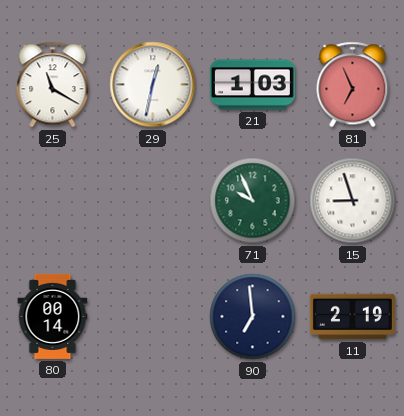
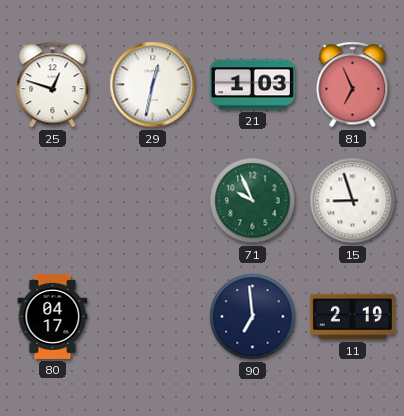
25: 11:20 -> 12:48
80: 00:14 -> 04:17
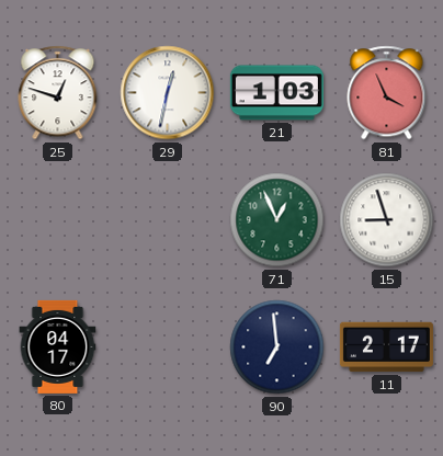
81: 6:56 -> 3:56
71: 9:56 -> 12:56
11: 2:19 -> 2:17
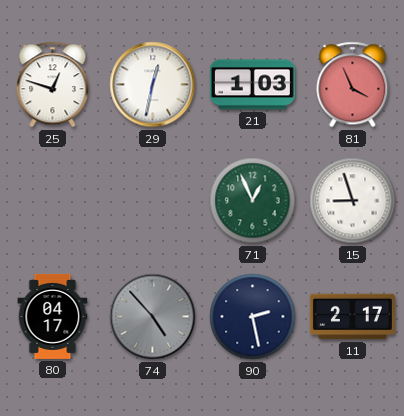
74: none -> 4:53
90: 6:59 -> 2:28
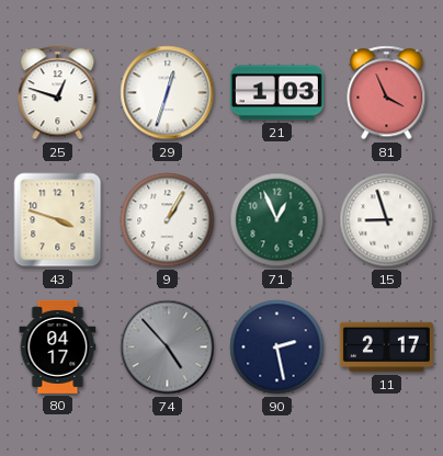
29: 12:32 -> 12:33
43: none -> 3:48
9: none -> 1:05
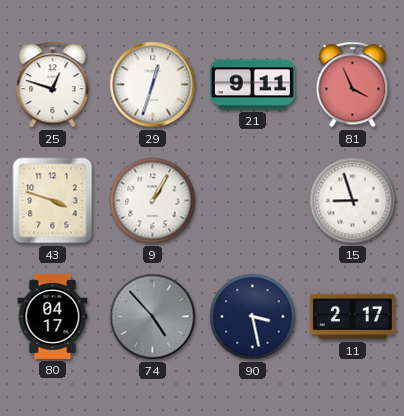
21: 1:03 -> 9:11
71: 12:56 -> none
90: 2:28 -> 3:28
